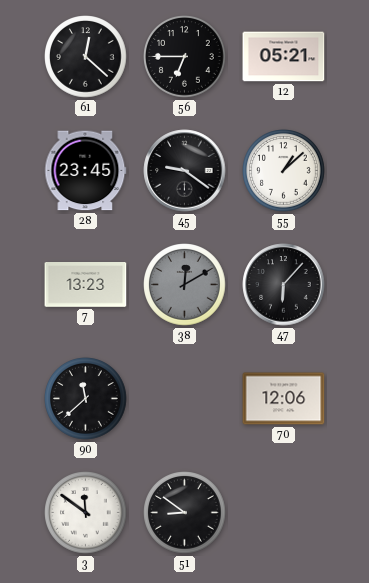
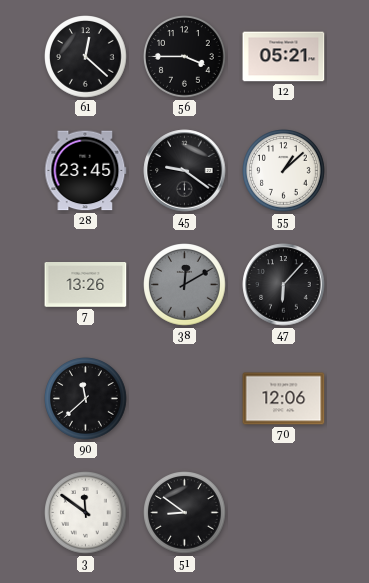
56: 6:45 -> 3:45
7: 13:23 -> 13:26
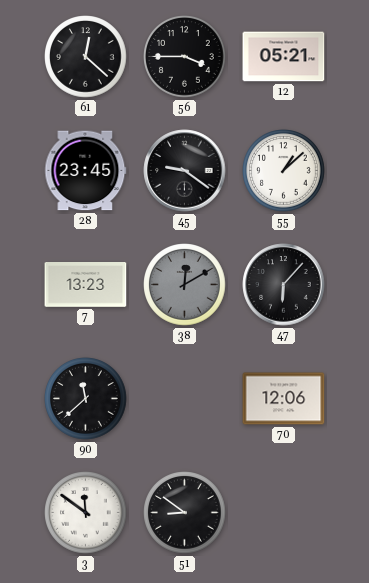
7: 13:26 -> 13:23
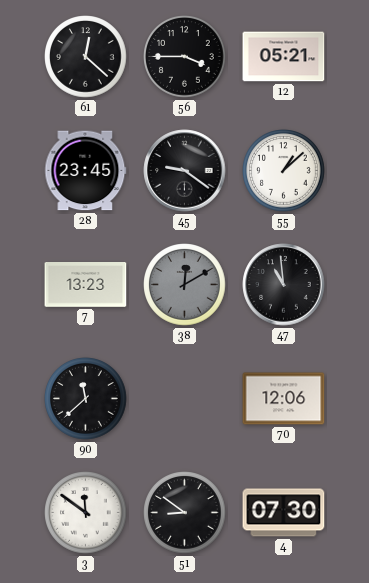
47: 6:07 -> 10:59
4: none -> 07:30
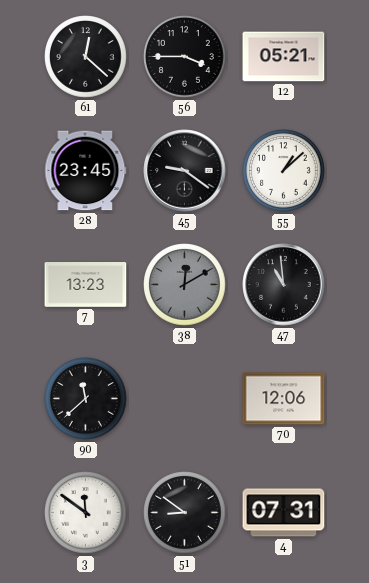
4: 07:30 -> 07:31
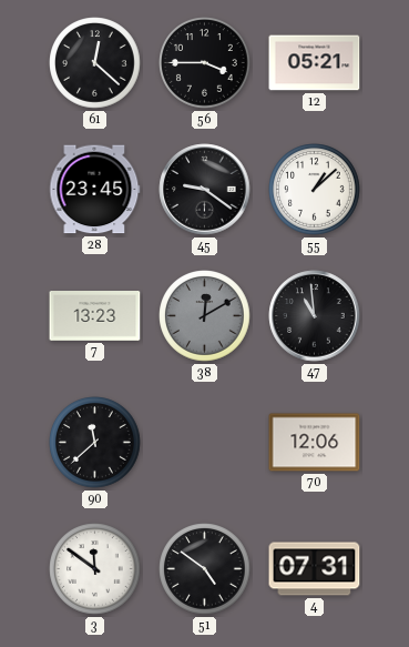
51: 8:51 -> 4:51
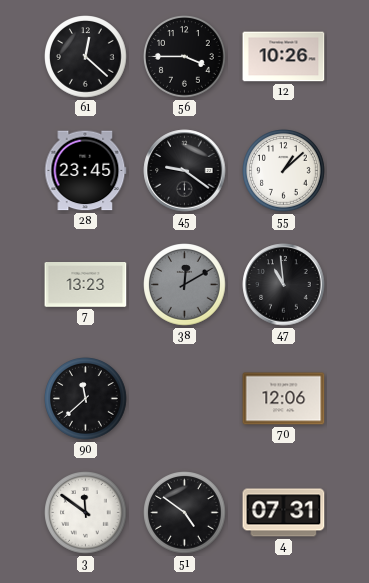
12: 05:21 -> 10:26
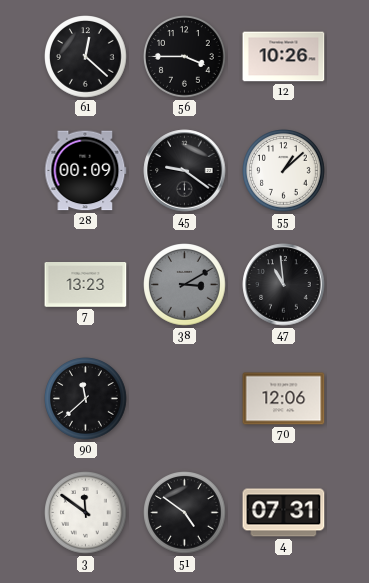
28: 23:45 -> 00:09
38: 12:10 -> 3:10
